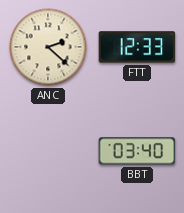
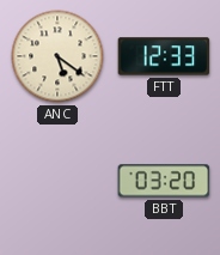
ANC: 2:22 -> 5:21
BBT: 03:40 -> 03:20
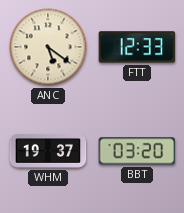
WHM: none -> 19:37
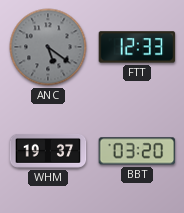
ANC dial: cream -> grey
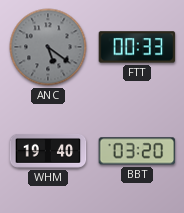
FTT: 12:33 -> 00:33
WHM: 19:37 -> 19:40
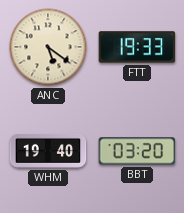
ANC dial: grey -> cream
FTT: 00:33 -> 19:33
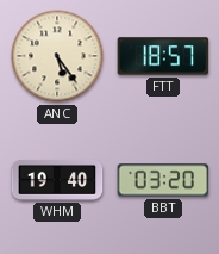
ANC: 5:21 -> 5:24
FTT: 19:33 -> 18:57
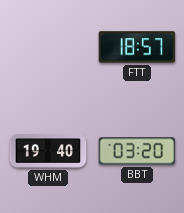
ANC: 5:24 -> none
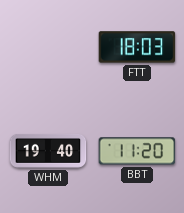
FTT: 18:57 -> 18:03
BBT: 03:20 -> 11:20
